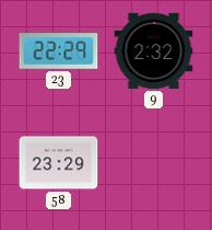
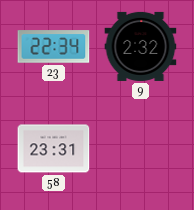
23: 22:29 -> 22:34
58: 23:29 -> 23:31
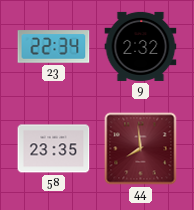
58: 23:31 -> 23:35
44: none -> 7:59
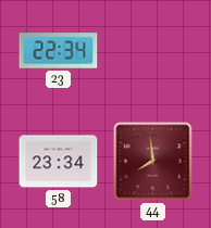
9: 2:32 -> none
58: 23:35 -> 23:34
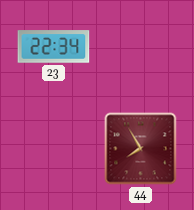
58: 23:34 -> none
44: 7:59 -> 7:55
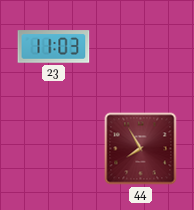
23: 22:34 -> 11:03
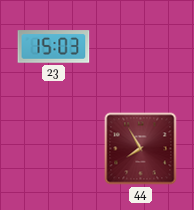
23: 11:03 -> 15:03
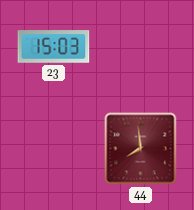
44: 7:55 -> 7:59
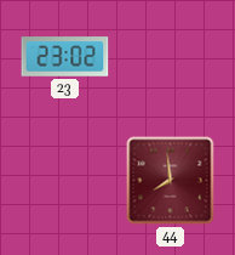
23: 15:03 -> 23:02
